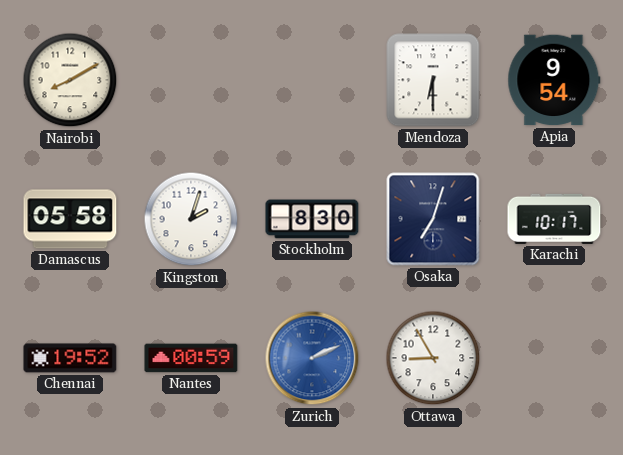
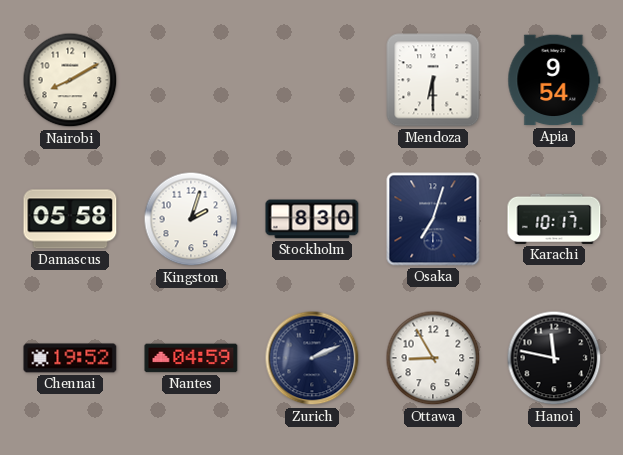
Nantes: 00:59 -> 04:59
Zurich dial: blue -> navy
Hanoi: none -> 11:47
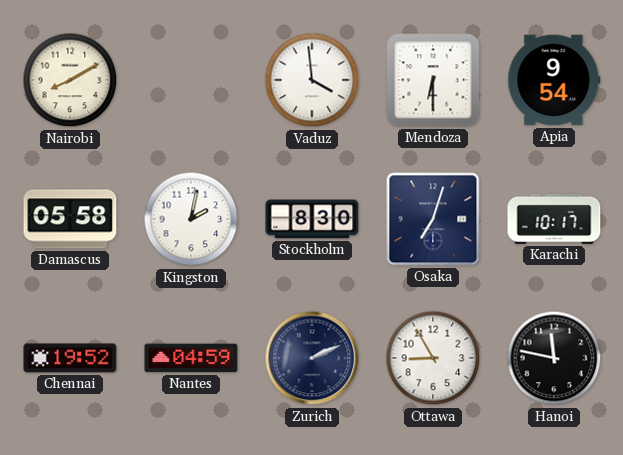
Vaduz: none -> 3:59
Kingston: 2:03 -> 2:02
